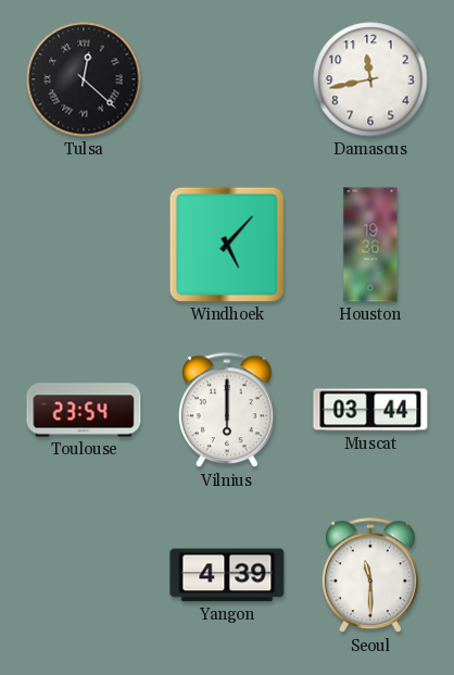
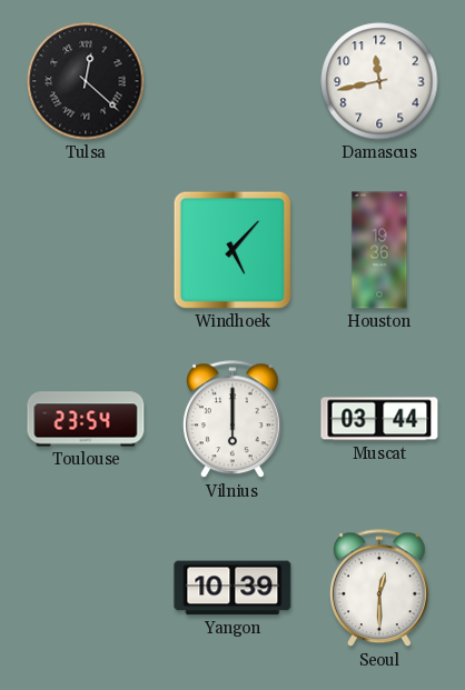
Yangon: 4:39 -> 10:39
Seoul: 11:30 -> 12:30
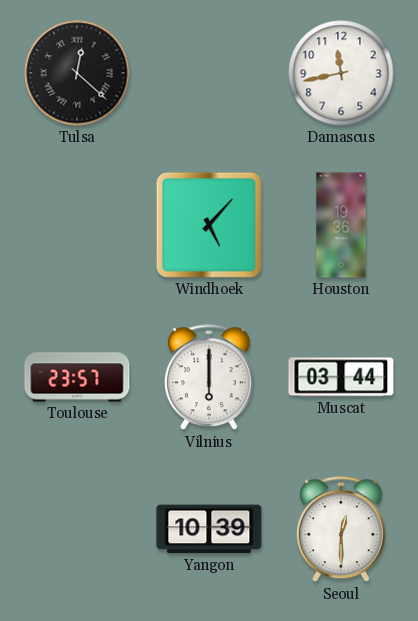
Toulouse: 23:54 -> 23:57
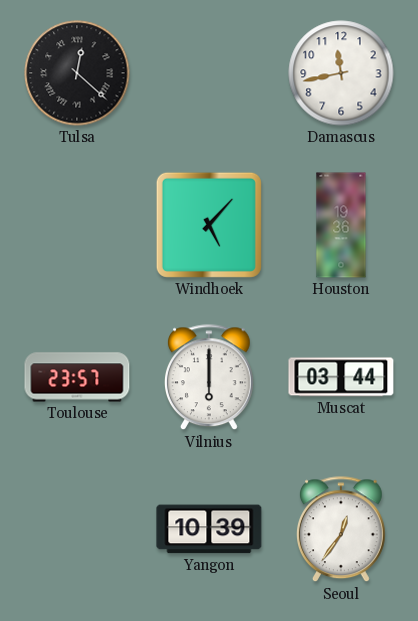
Seoul: 12:30 -> 12:36
